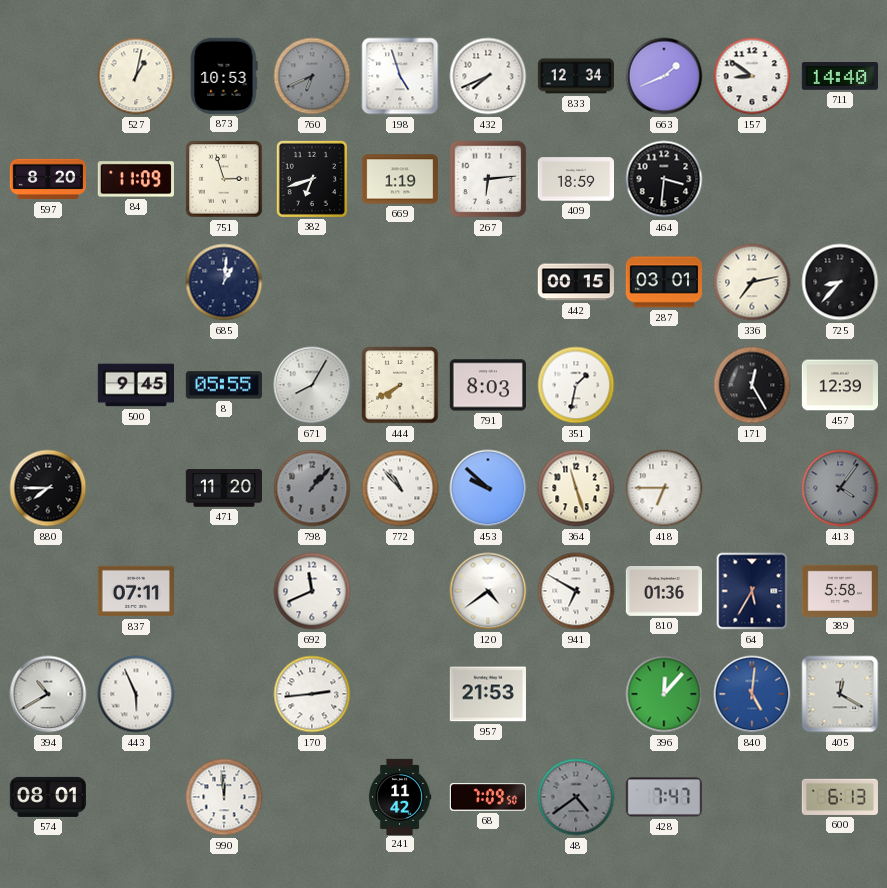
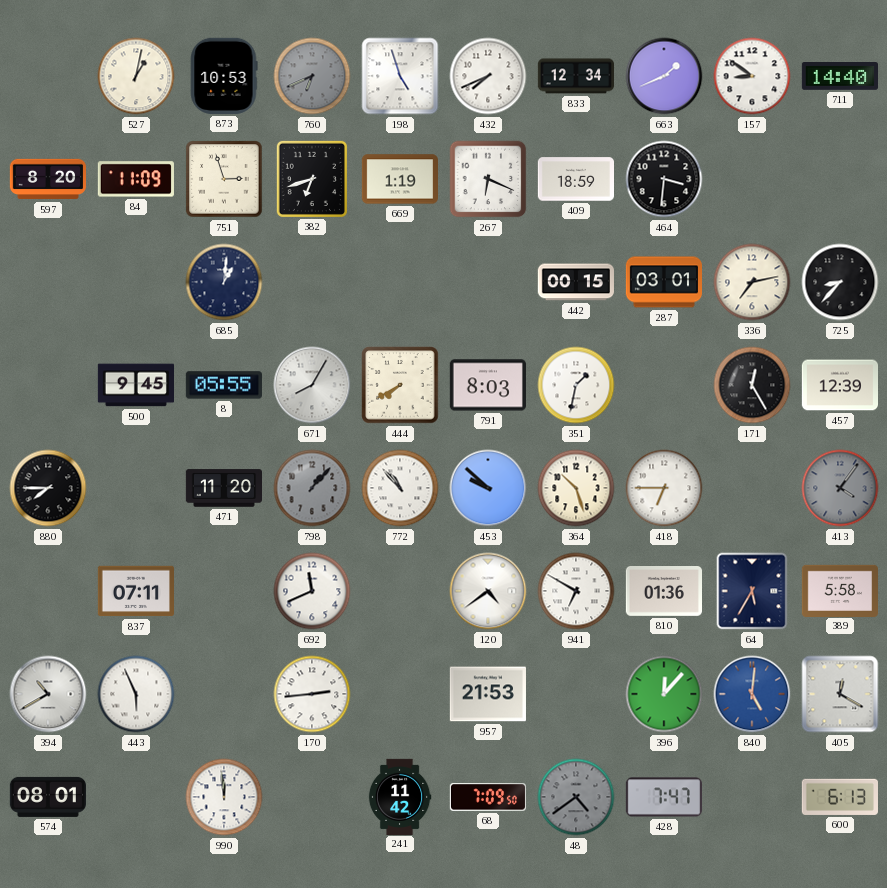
267: 6:14 -> 6:19
364: 11:27 -> 10:27
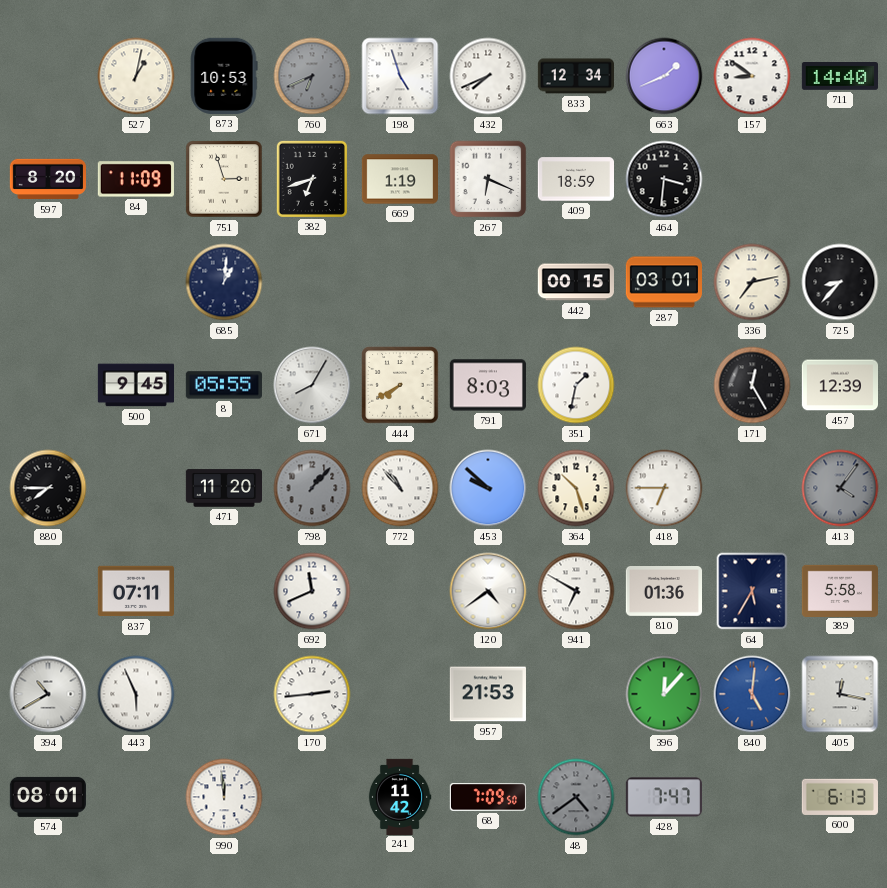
405: 12:20 -> 12:17
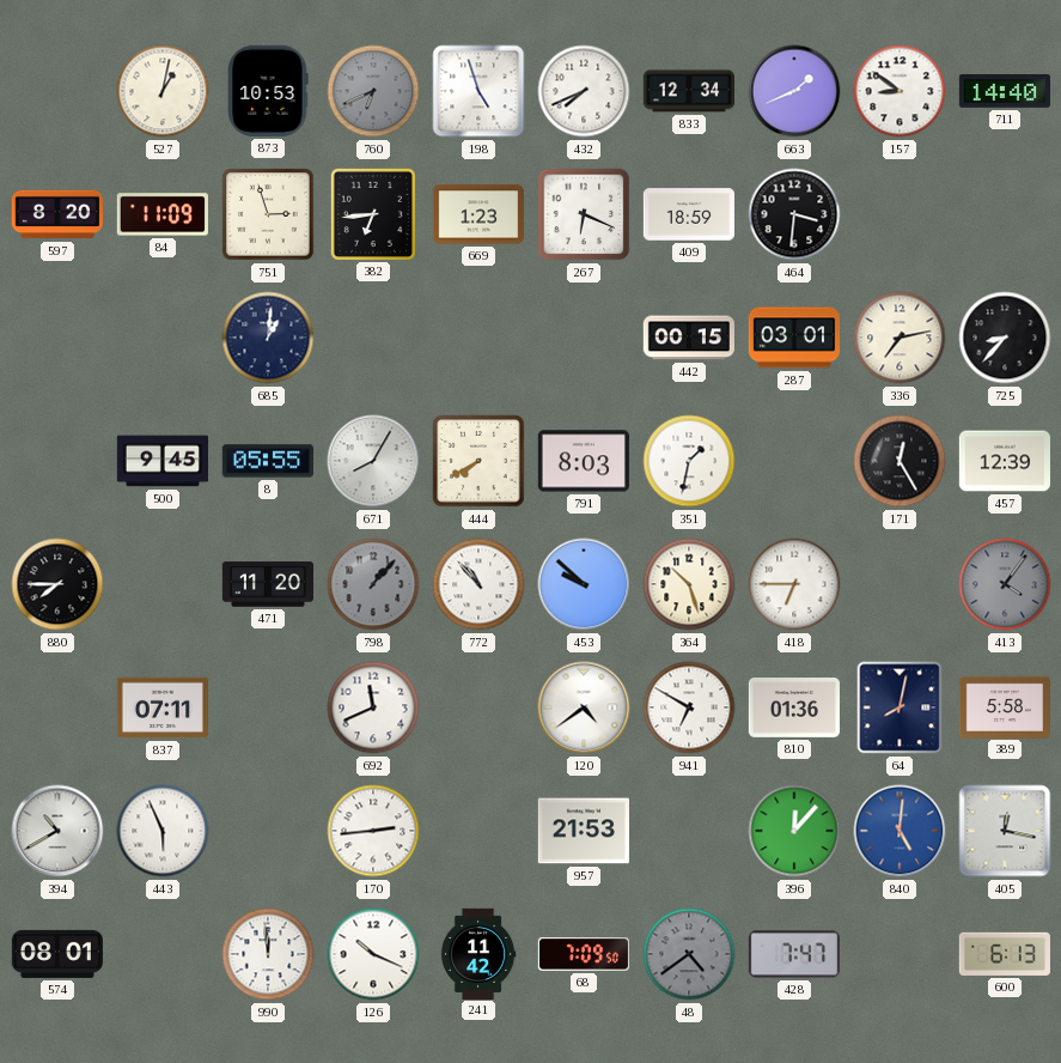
382: 6:42 -> 6:44
669: 1:19 -> 1:23
64: 5:35 -> 8:02
126: none -> 10:19
